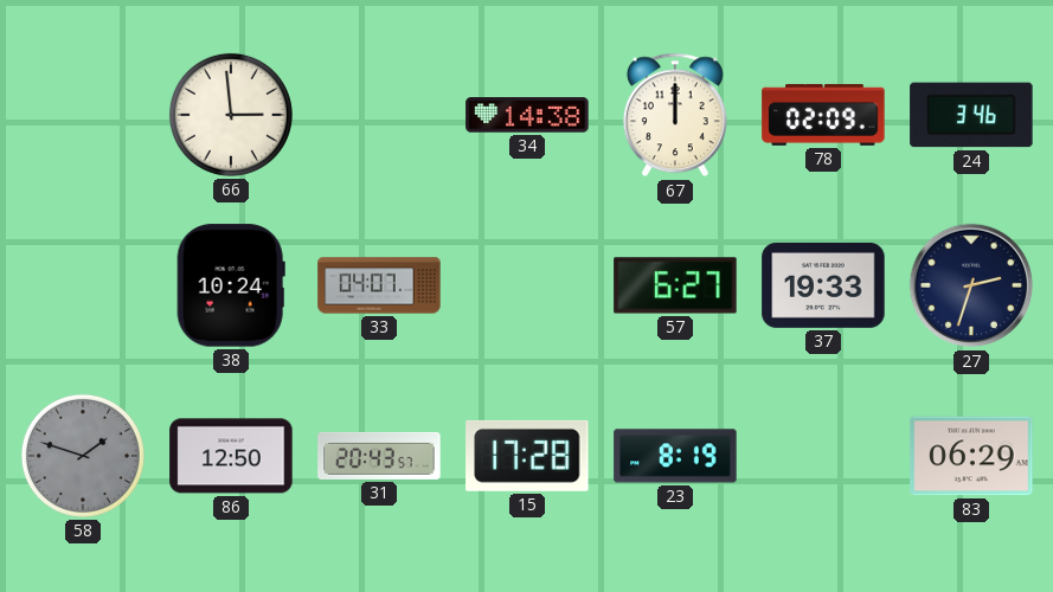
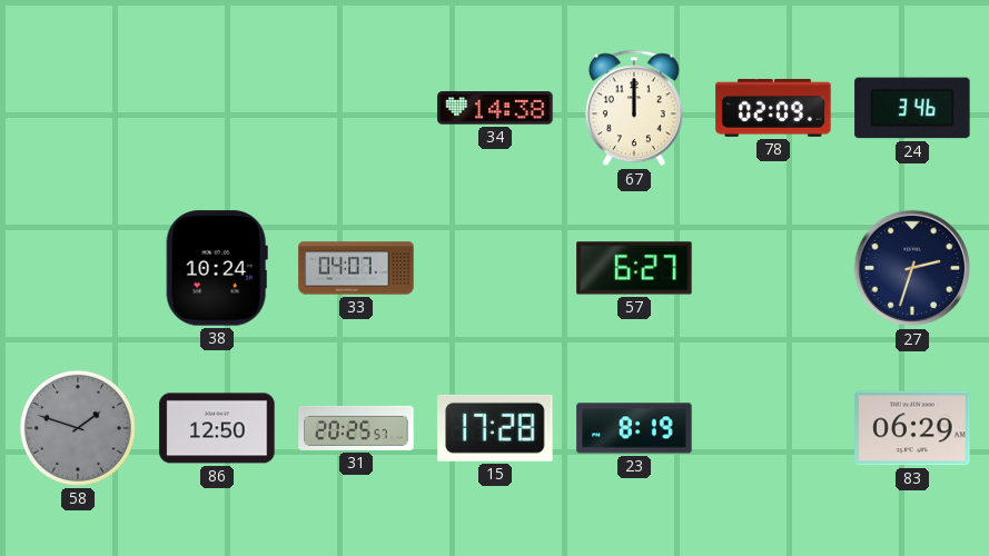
66: 2:59 -> none
37: 19:33 -> none
31: 20:43 -> 20:25
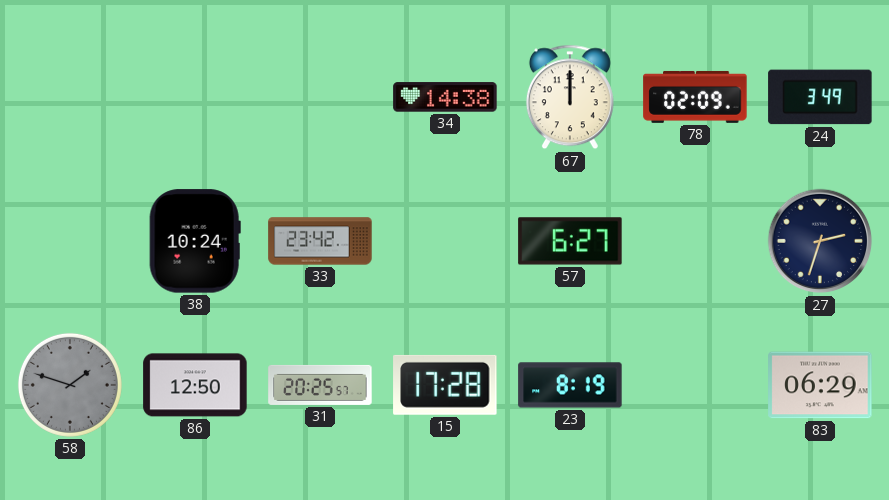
24: 3:46 -> 3:49
33: 04:07 -> 23:42
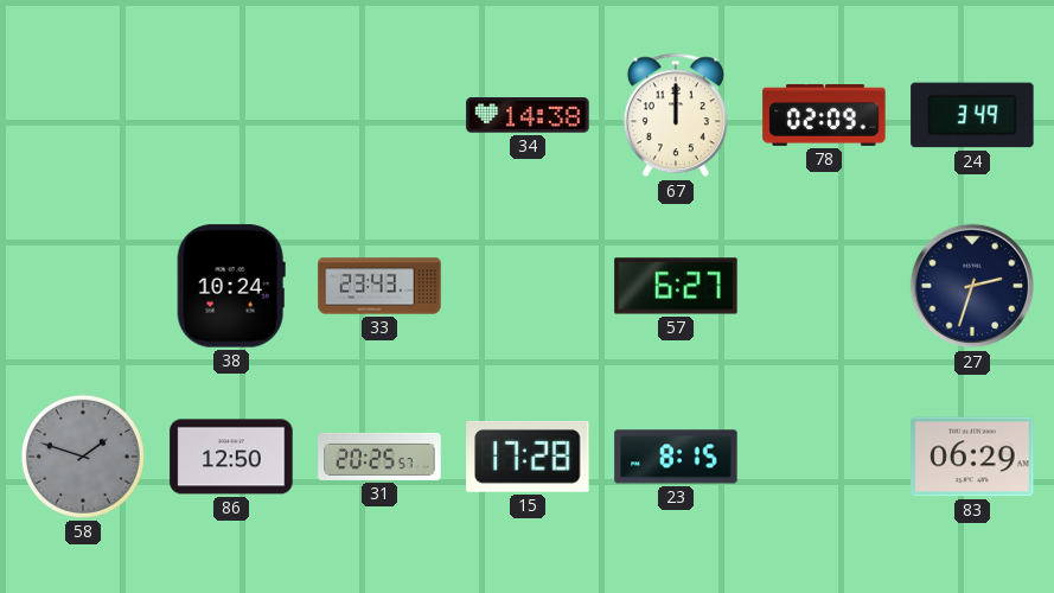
33: 23:42 -> 23:43
23: 8:19 -> 8:15
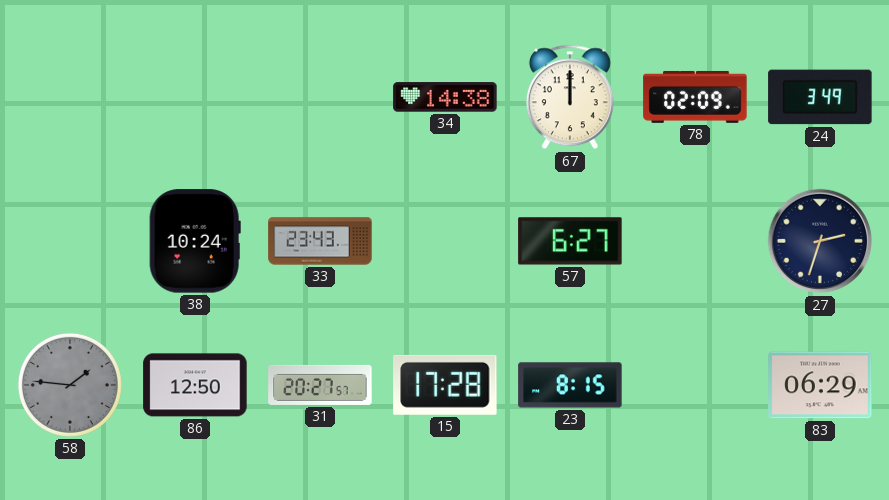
58: 1:48 -> 1:46
31: 20:25 -> 20:27
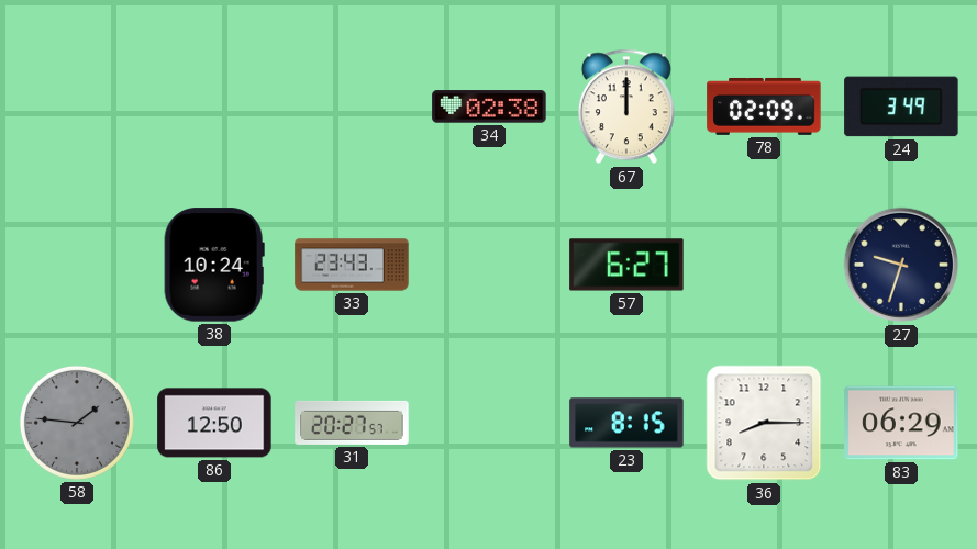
34: 14:38 -> 02:38
27: 2:33 -> 9:33
15: 17:28 -> none
36: none -> 8:15
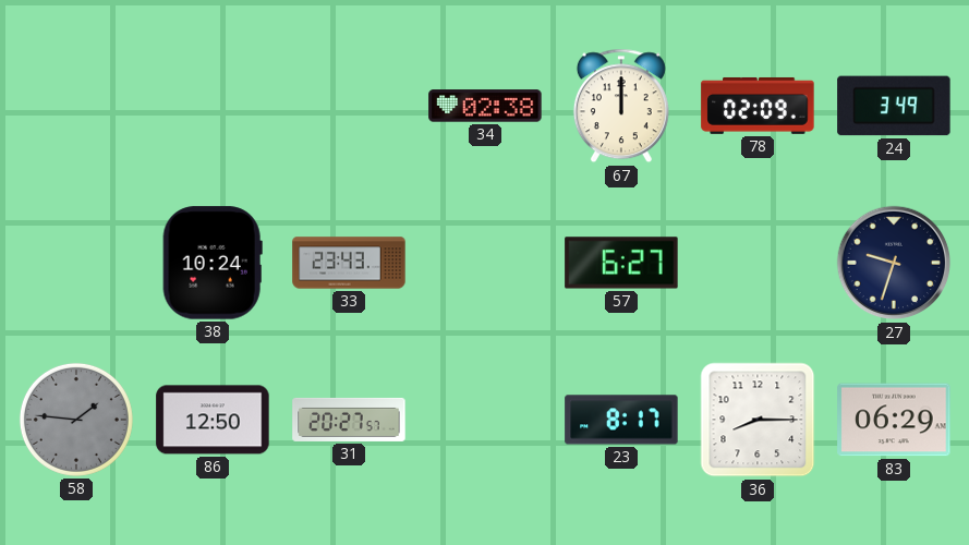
23: 8:15 -> 8:17
